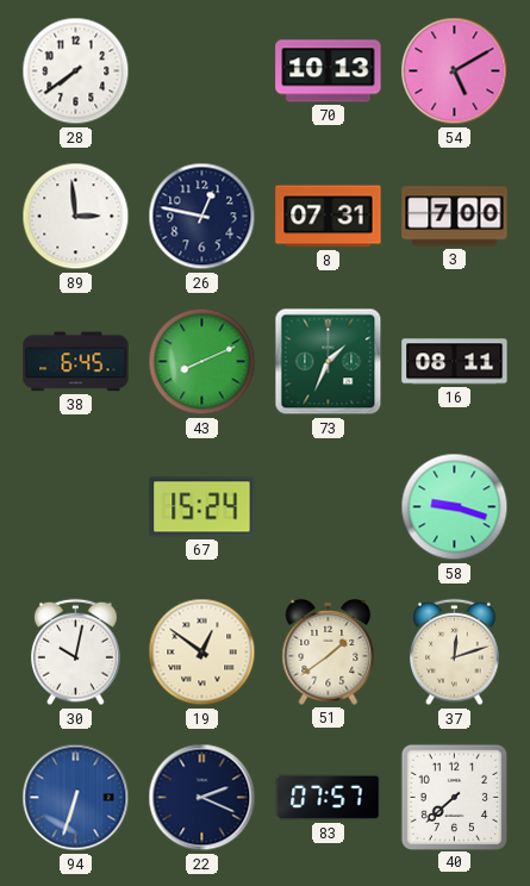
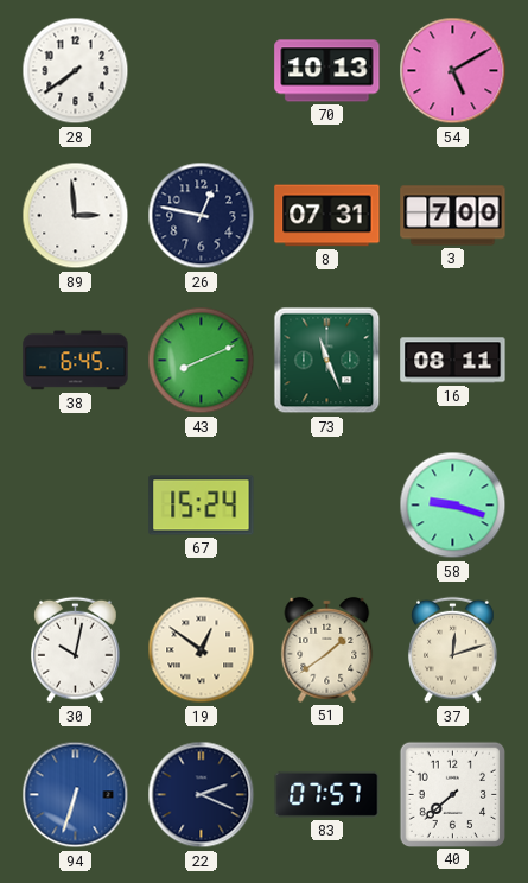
73: 1:34 -> 11:26
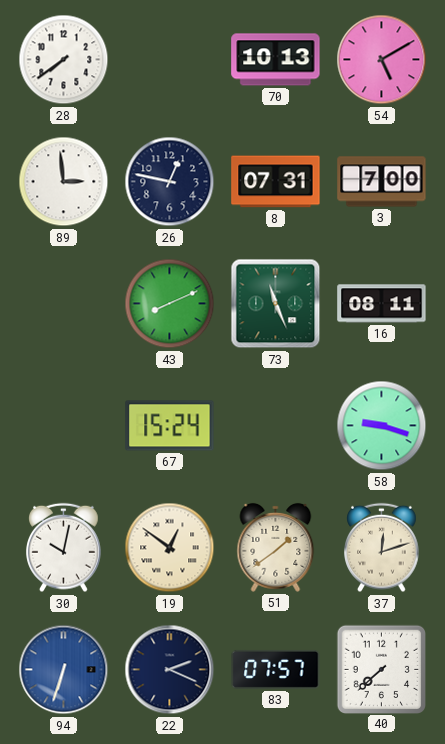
38: 6:45 -> none
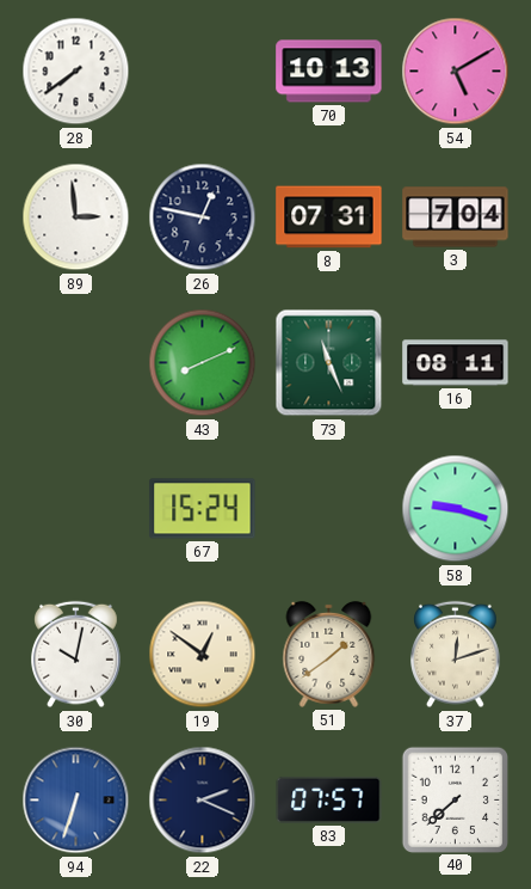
3: 7:00 -> 7:04
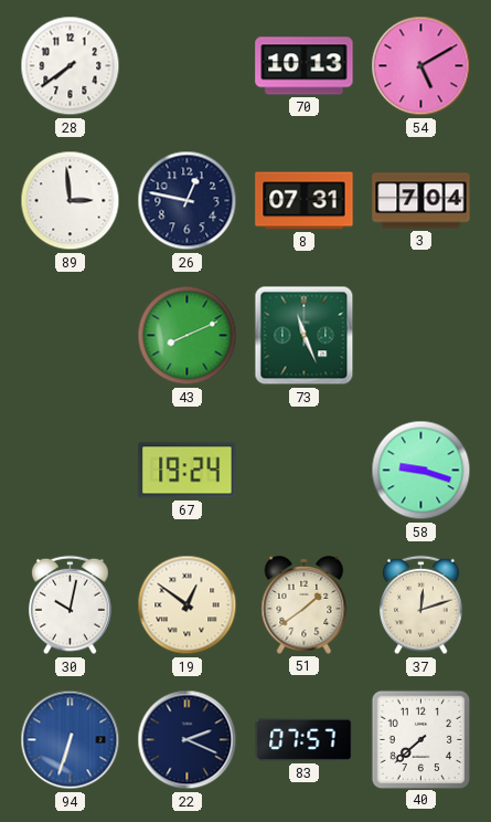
16: 08:11 -> none
67: 15:24 -> 19:24
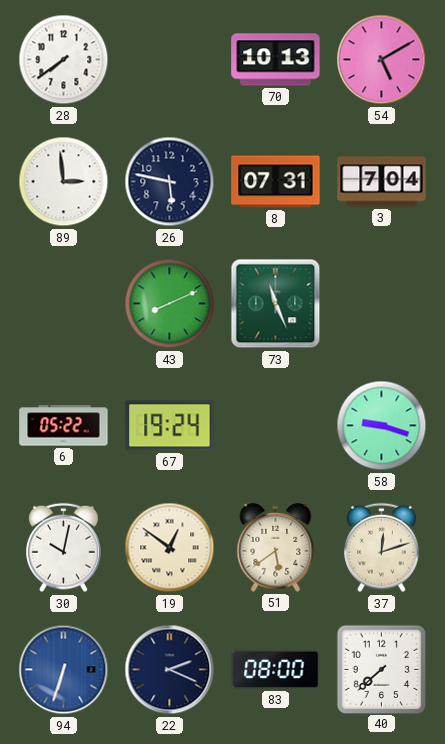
26: 12:47 -> 5:47
6: none -> 05:22
51: 1:39 -> 5:39
83: 07:57 -> 08:00
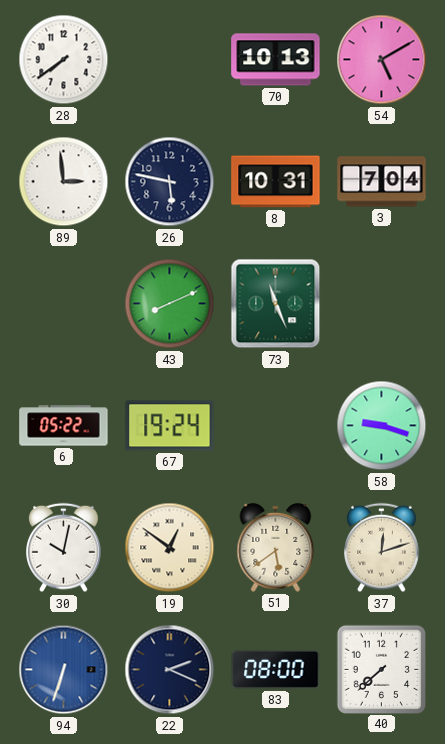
8: 07:31 -> 10:31
